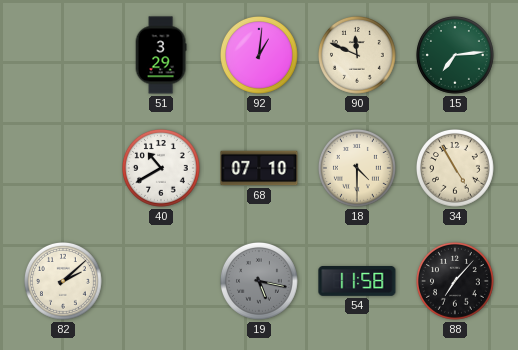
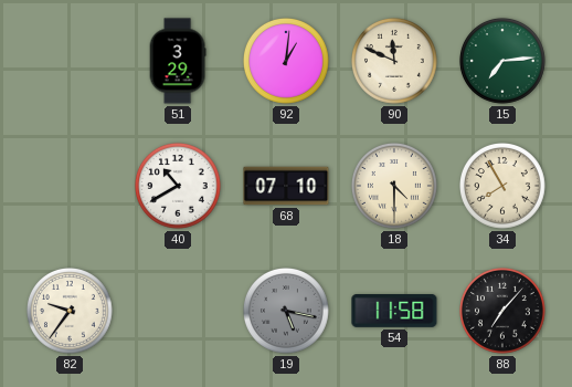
34: 4:55 -> 7:55
82: 2:08 -> 9:36
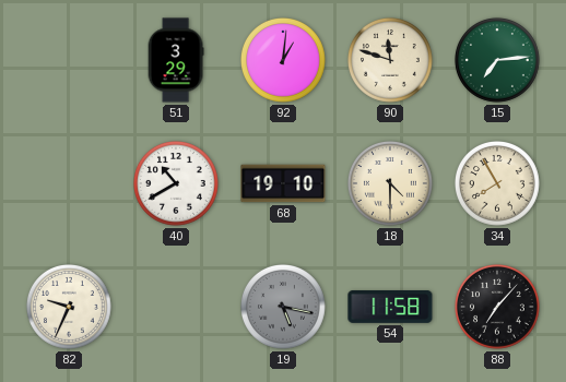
90: 11:49 -> 11:48
68: 07:10 -> 19:10
82: 9:36 -> 9:34
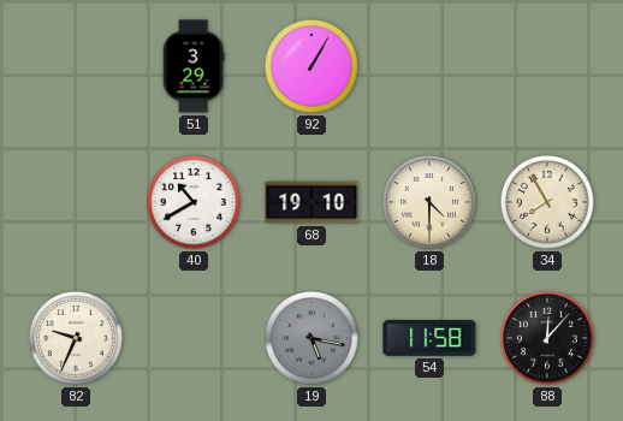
92: 1:01 -> 1:05
90: 11:48 -> none
15: 7:14 -> none
88: 7:07 -> 12:07
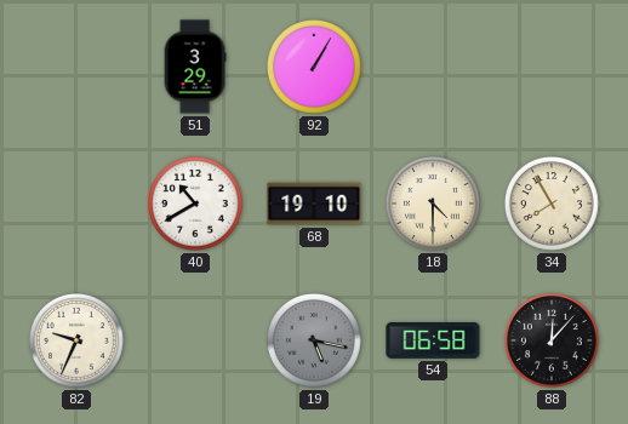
54: 11:58 -> 06:58
